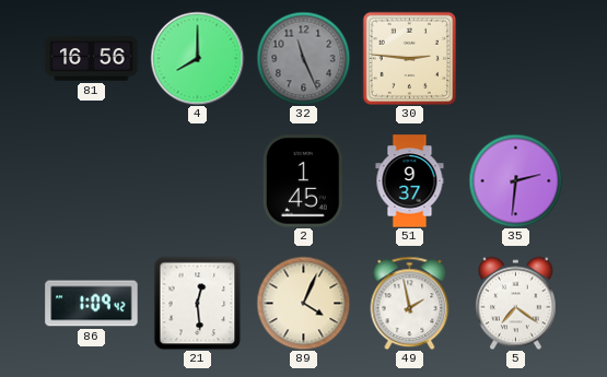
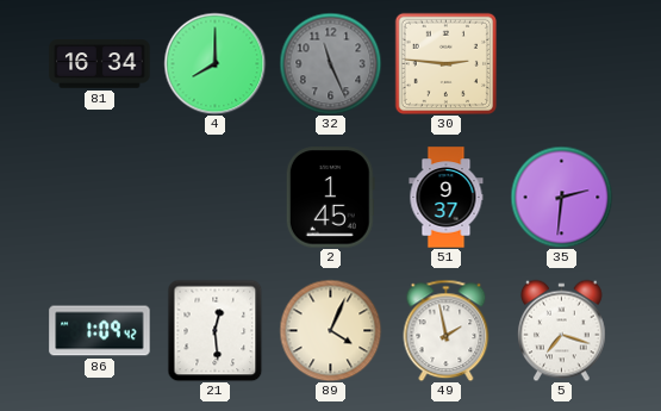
81: 16:56 -> 16:34
5: 7:21 -> 7:18
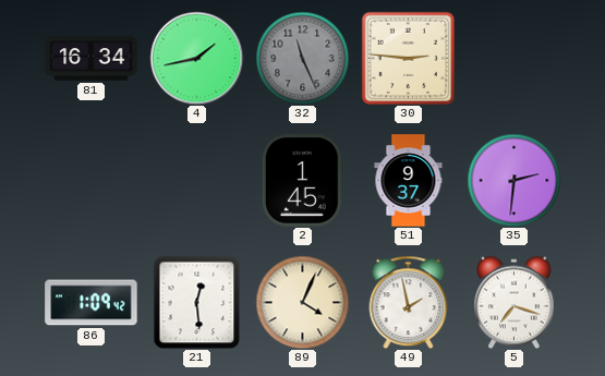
4: 8:00 -> 1:43
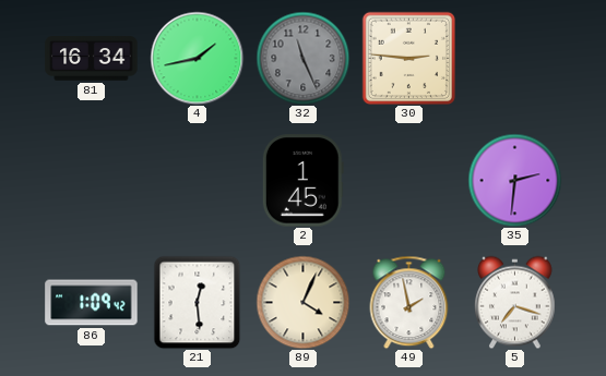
51: 9:37 -> none
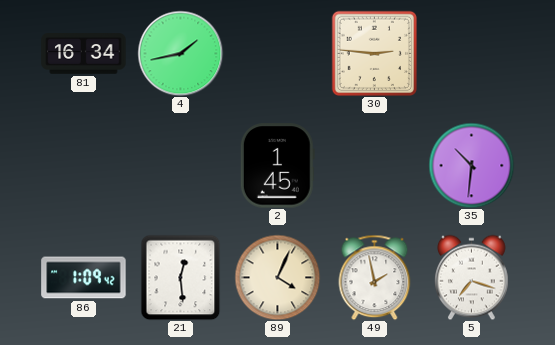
32: 11:26 -> none
35: 2:31 -> 10:31
